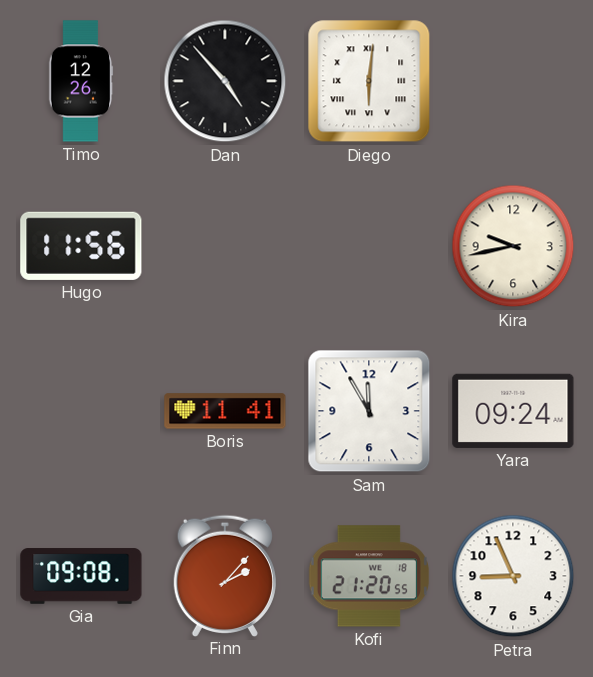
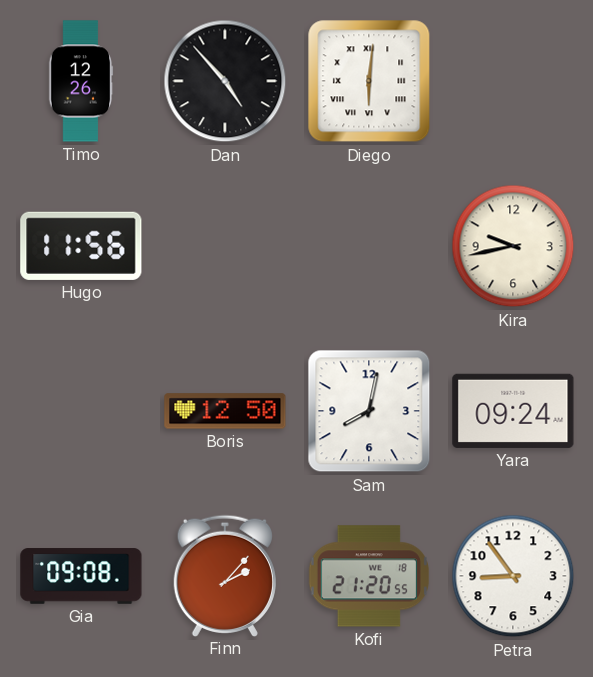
Boris: 11:41 -> 12:50
Sam: 11:55 -> 8:02
Petra: 8:56 -> 8:54
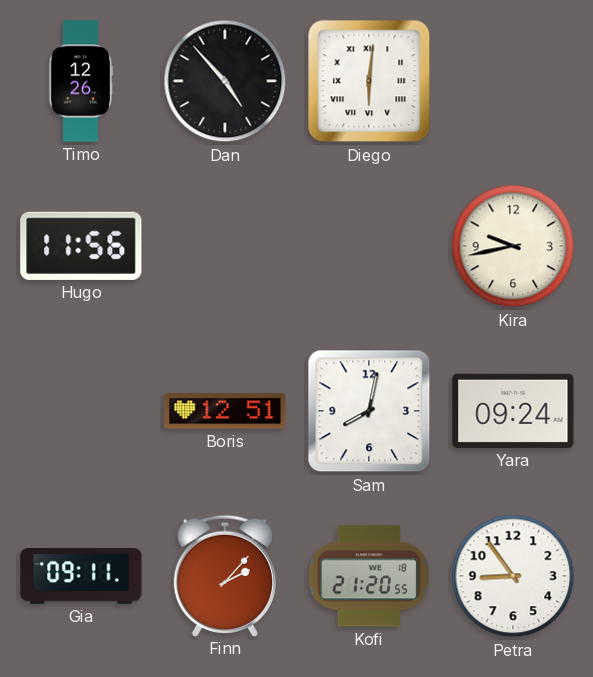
Boris: 12:50 -> 12:51
Gia: 09:08 -> 09:11
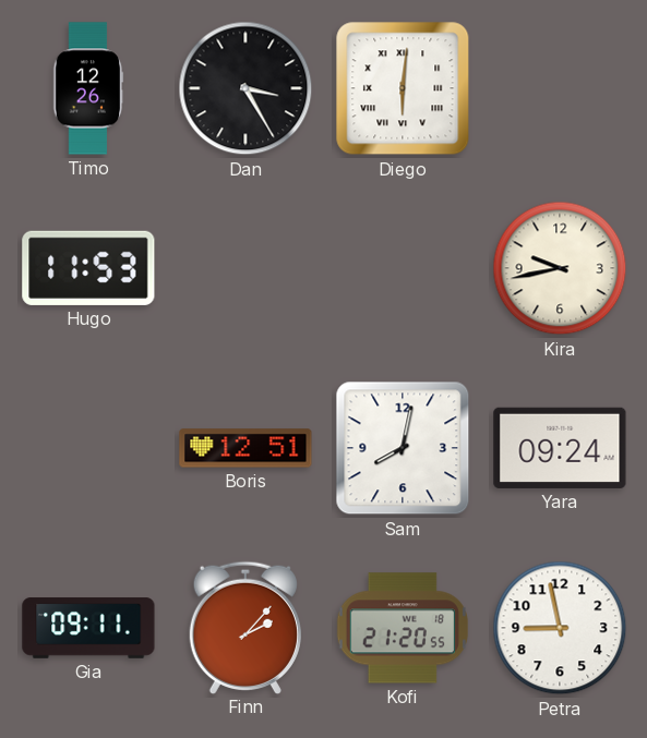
Dan: 4:53 -> 3:25
Hugo: 11:56 -> 11:53
Petra: 8:54 -> 8:58
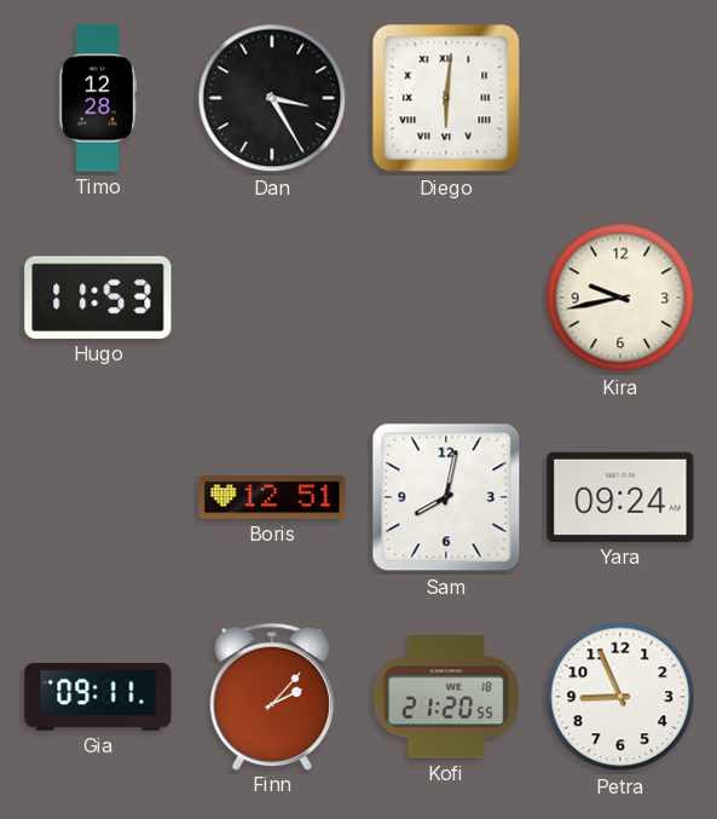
Timo: 12:26 -> 12:28
Petra: 8:58 -> 8:56
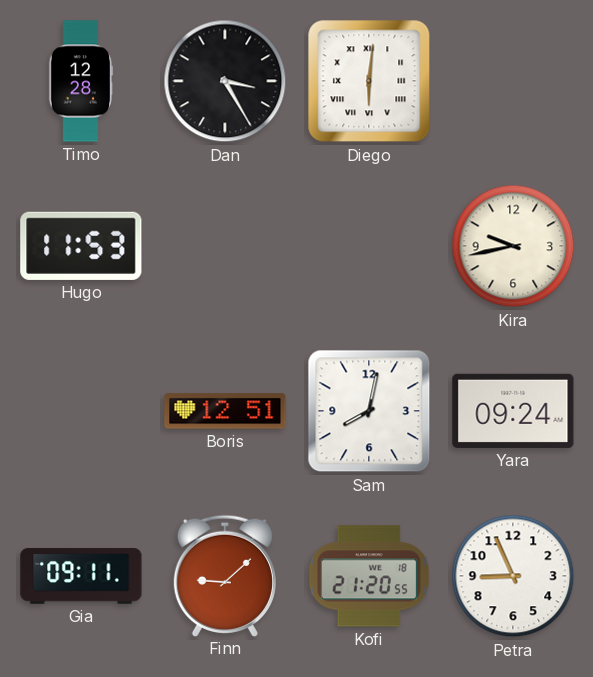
Finn: 2:07 -> 9:08
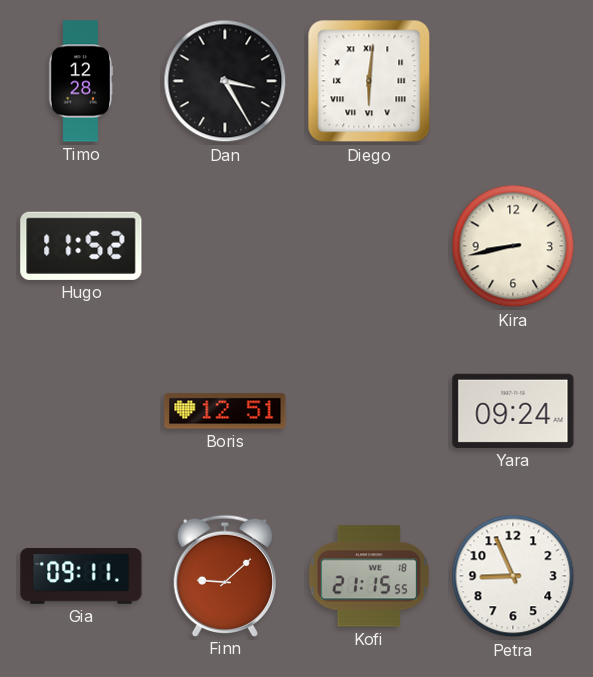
Hugo: 11:53 -> 11:52
Kira: 9:43 -> 8:43
Sam: 8:02 -> none
Kofi: 21:20 -> 21:15
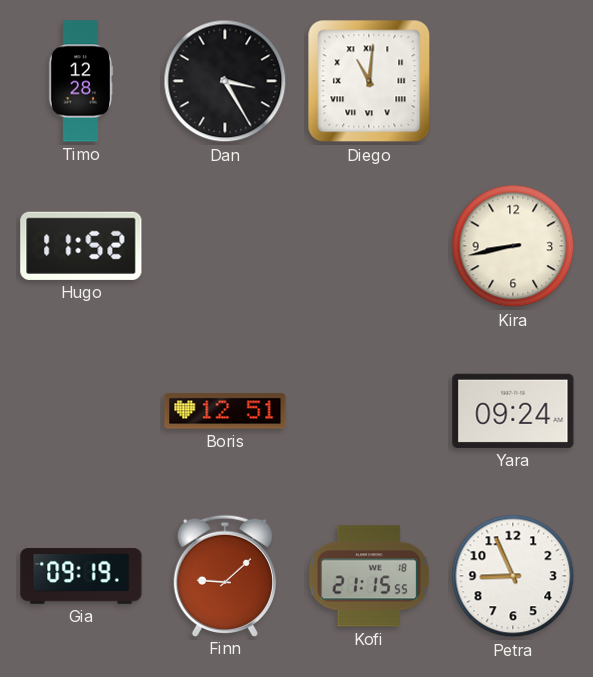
Diego: 6:01 -> 11:01
Gia: 09:11 -> 09:19
